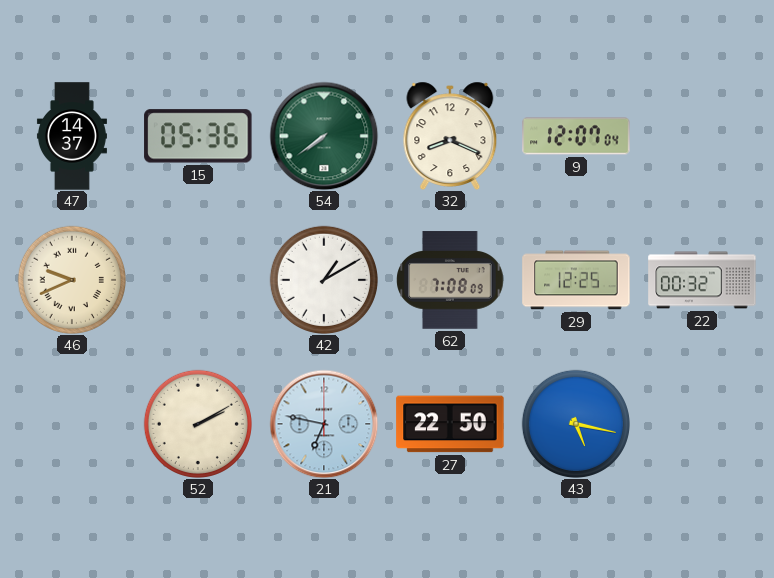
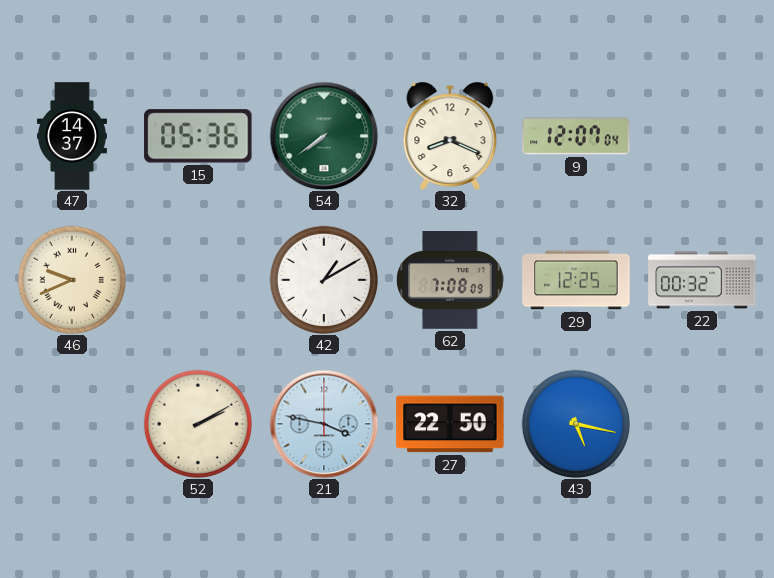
21: 6:47 -> 3:47
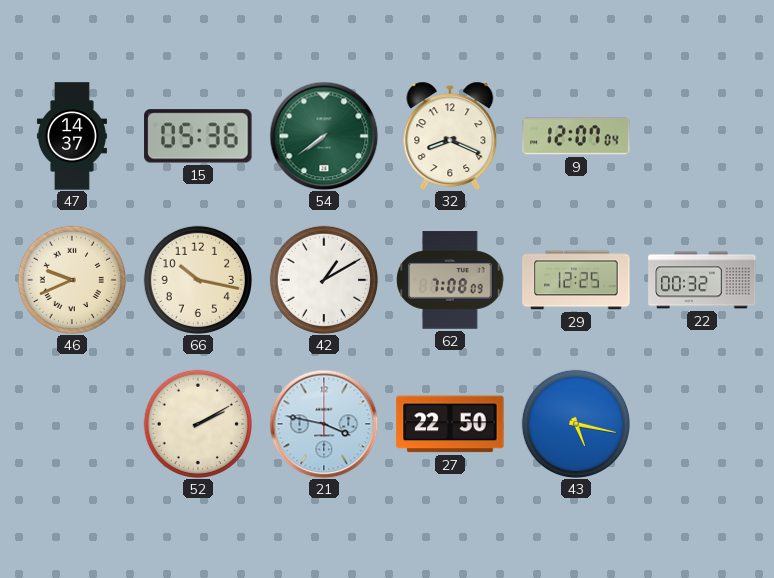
66: none -> 10:17
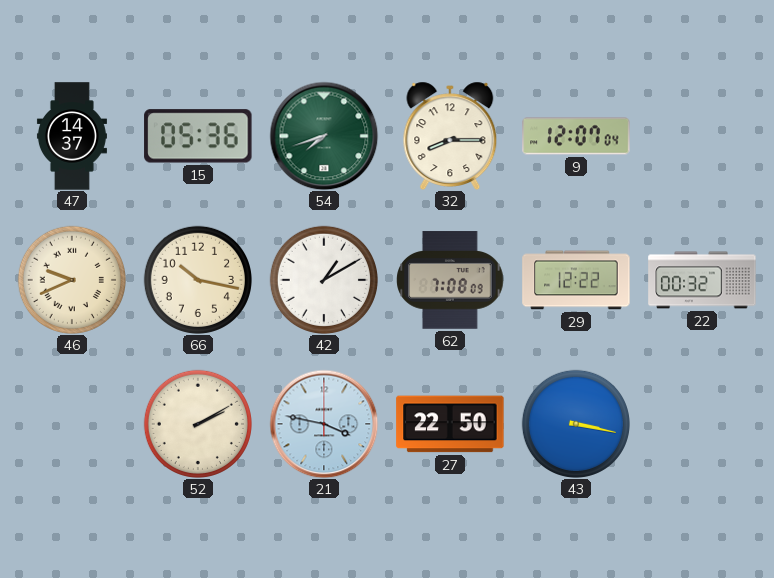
54: 7:39 -> 7:42
32: 8:19 -> 8:15
29: 12:25 -> 12:22
43: 5:17 -> 3:17
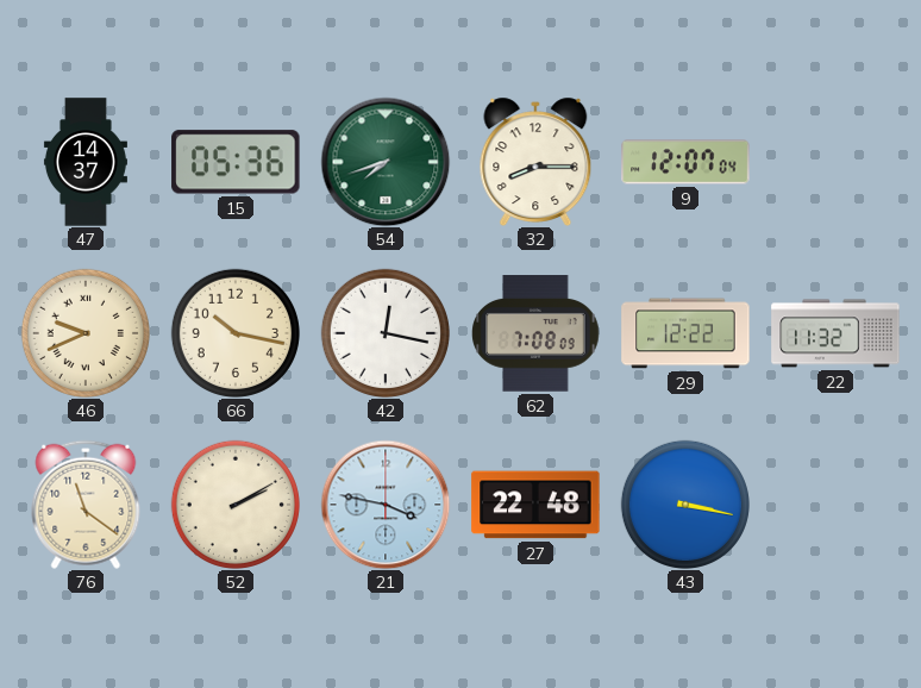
42: 1:10 -> 12:17
22: 00:32 -> 11:32
76: none -> 11:21
27: 22:50 -> 22:48
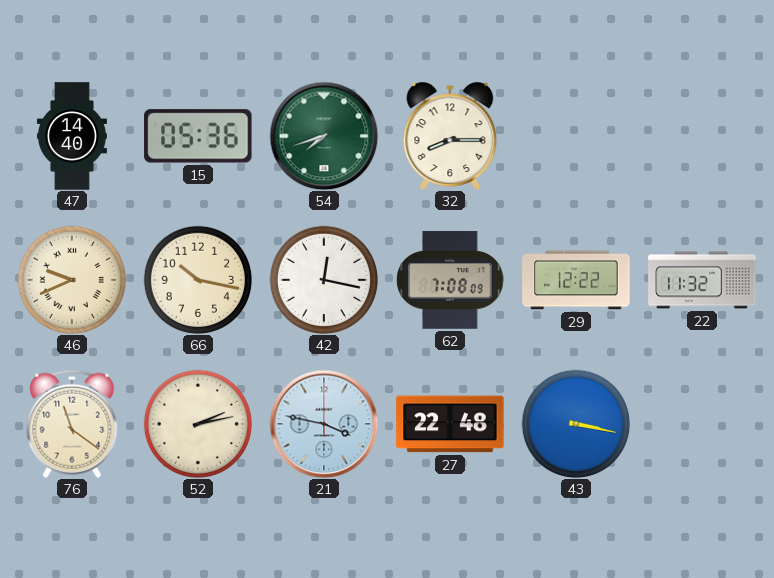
47: 14:37 -> 14:40
9: 12:07 -> none
52: 2:10 -> 2:13
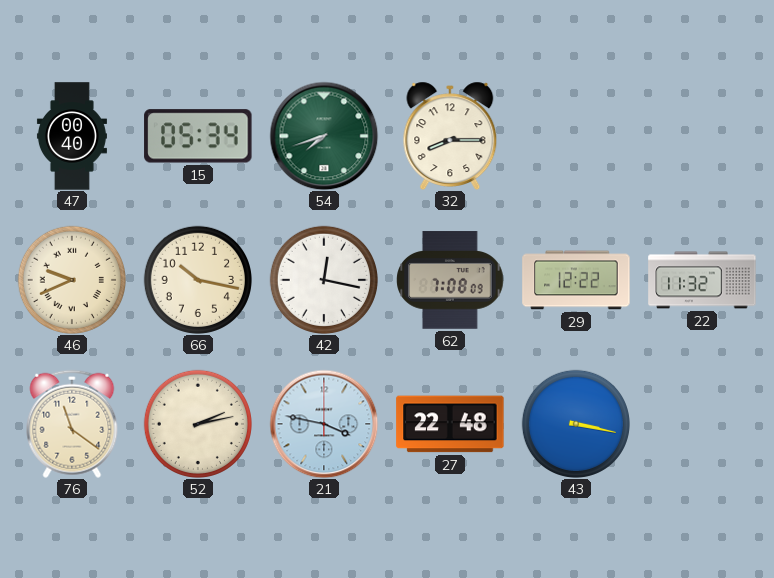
47: 14:40 -> 00:40
15: 05:36 -> 05:34
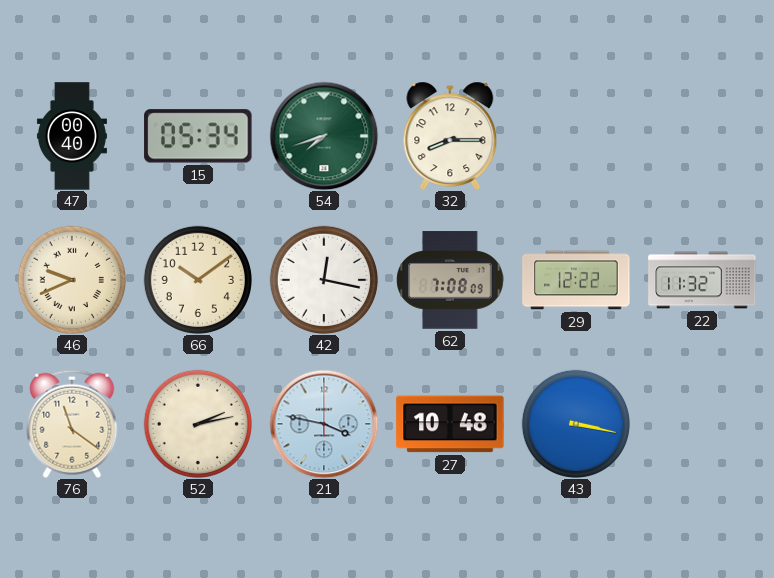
66: 10:17 -> 10:09
27: 22:48 -> 10:48
